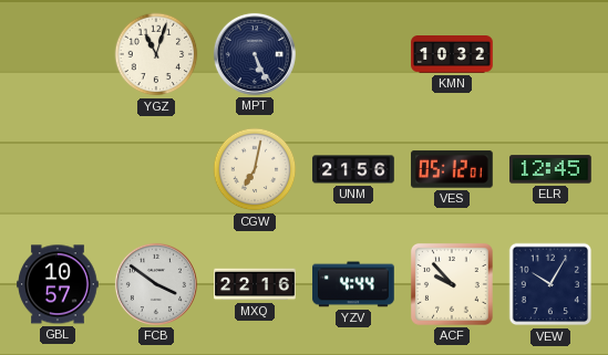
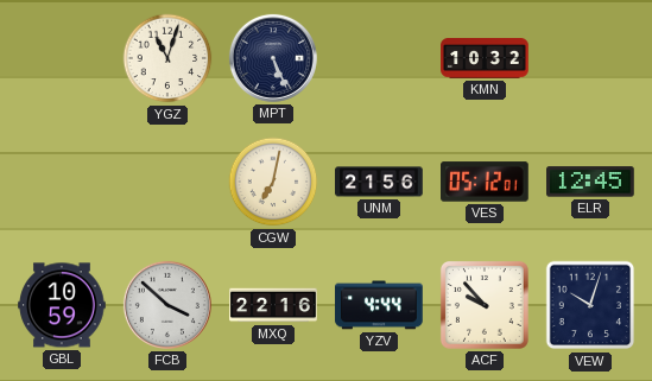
GBL: 10:57 -> 10:59
FCB: 3:51 -> 3:52
VEW: 10:05 -> 10:03
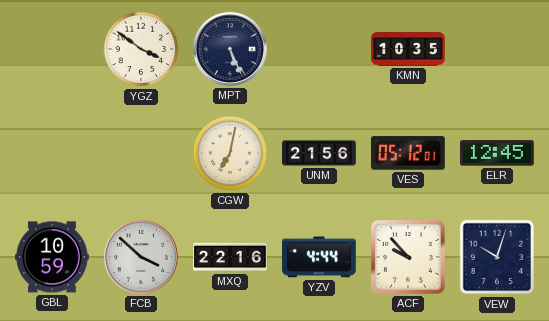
YGZ: 11:03 -> 3:51
KMN: 10:32 -> 10:35
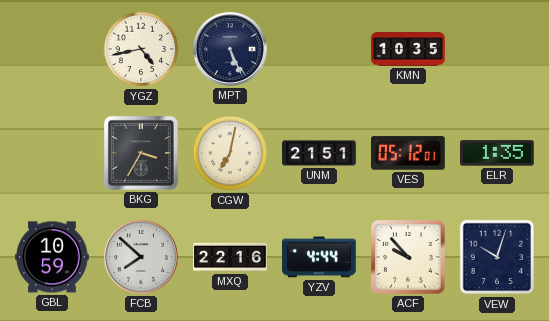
YGZ: 3:51 -> 4:43
BKG: none -> 3:35
UNM: 21:56 -> 21:51
ELR: 12:45 -> 1:35
FCB: 3:52 -> 7:52
